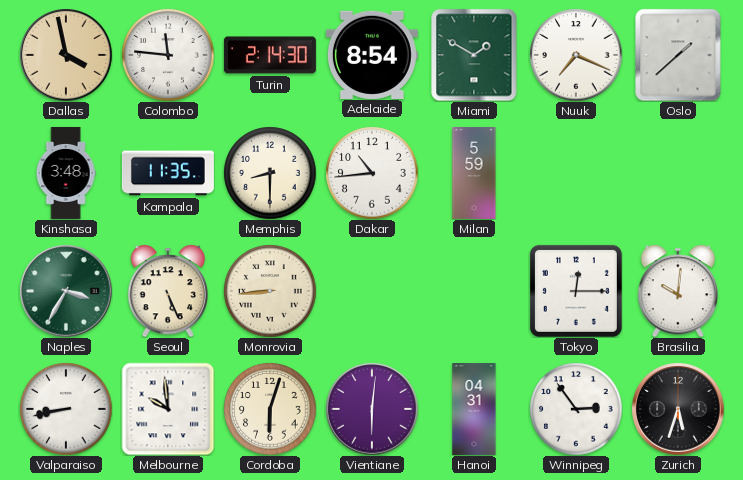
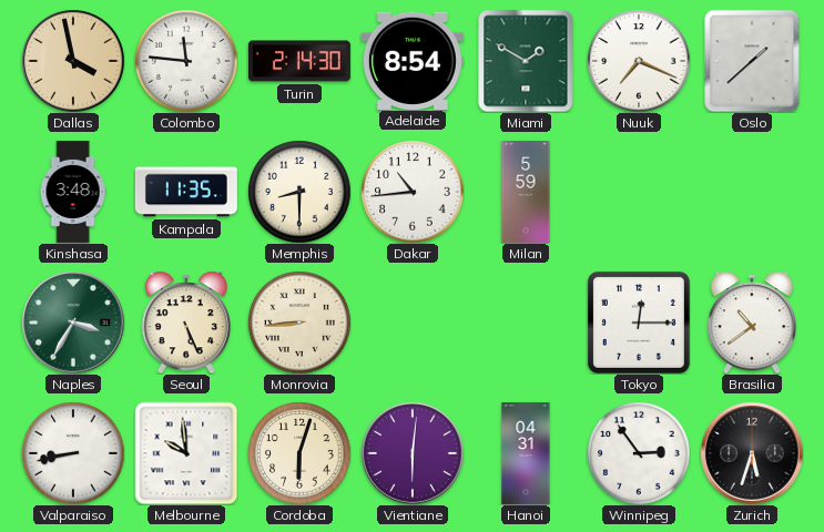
Brasilia: 10:01 -> 10:39
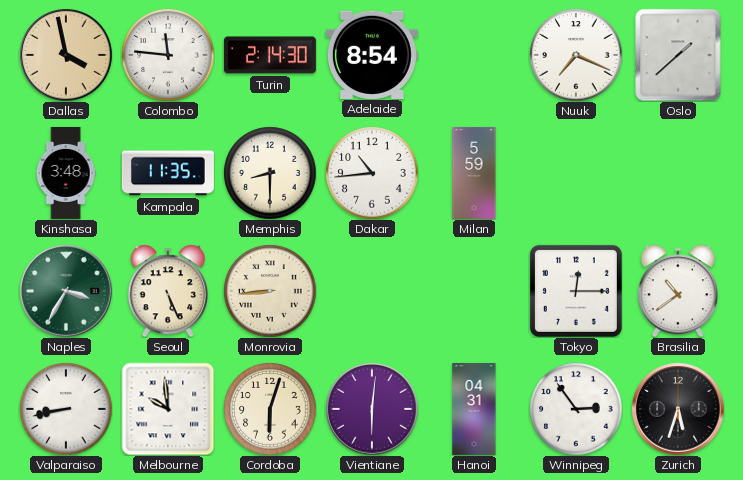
Miami: 1:50 -> none
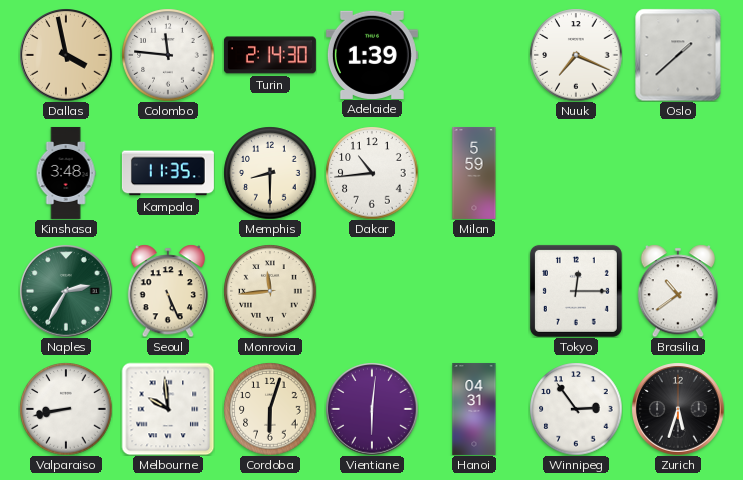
Adelaide: 8:54 -> 1:39
Naples: 3:35 -> 2:35
Monrovia: 8:44 -> 11:44
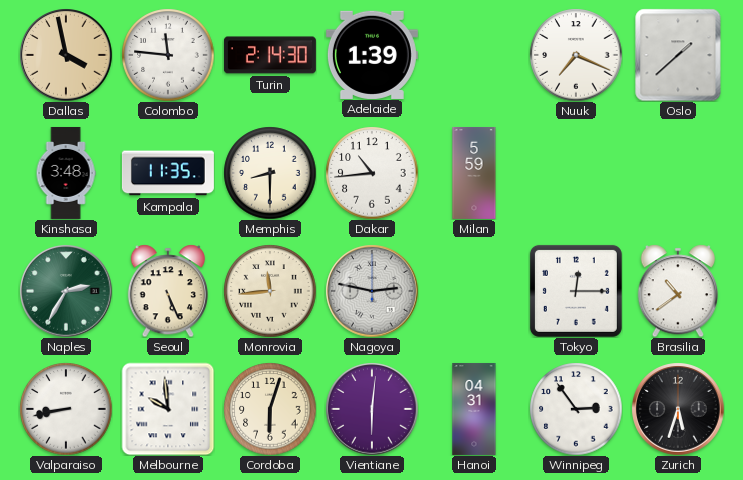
Nagoya: none -> 2:47
